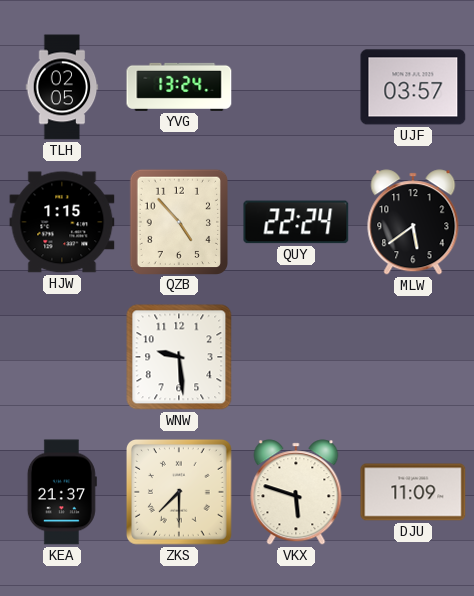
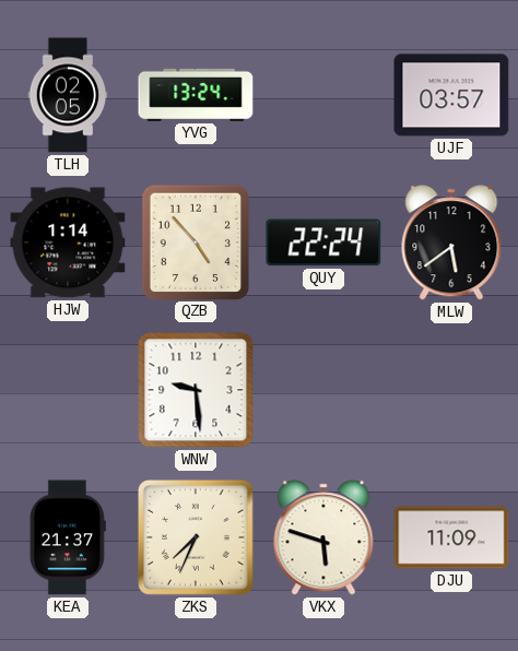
HJW: 1:15 -> 1:14
ZKS: 7:30 -> 7:34
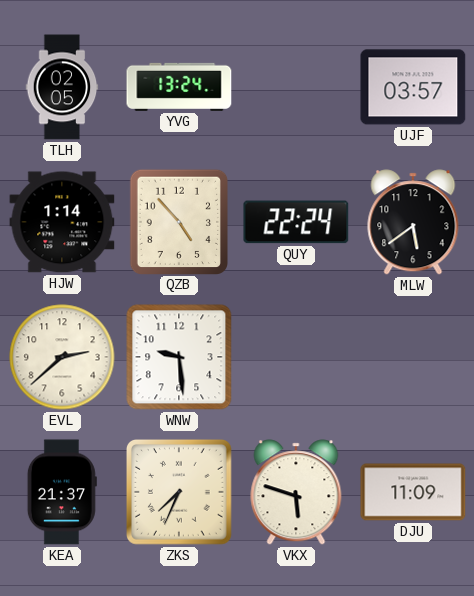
EVL: none -> 2:38
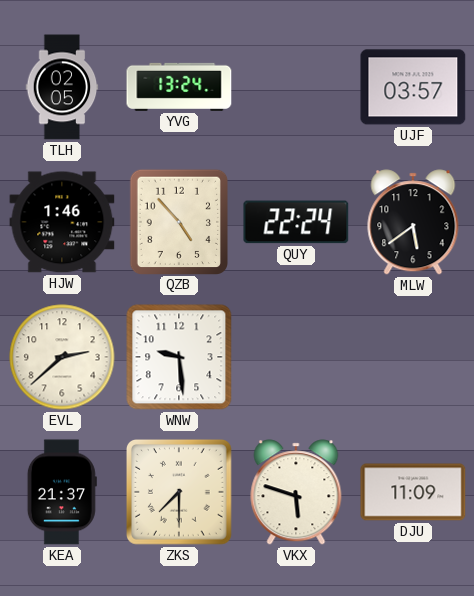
HJW: 1:14 -> 1:46
ZKS: 7:34 -> 7:30
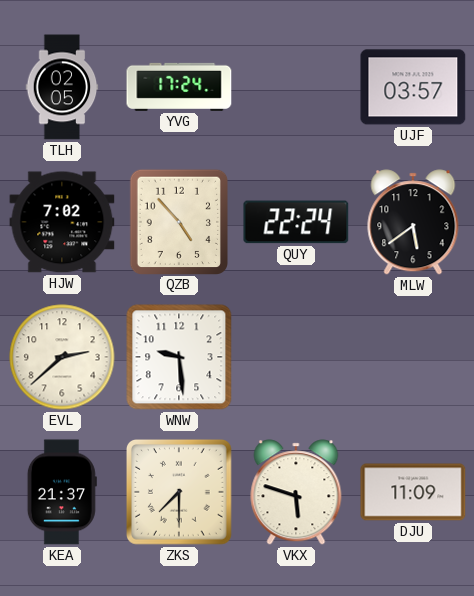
YVG: 13:24 -> 17:24
HJW: 1:46 -> 7:02
